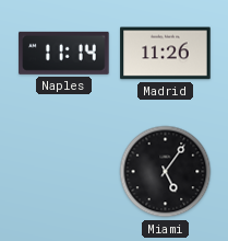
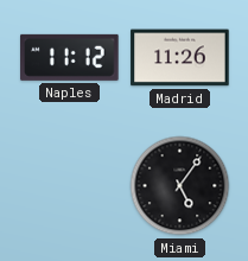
Naples: 11:14 -> 11:12
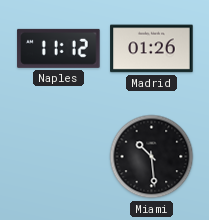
Madrid: 11:26 -> 01:26
Miami: 5:06 -> 10:29
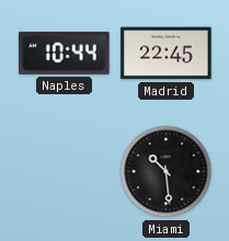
Naples: 11:12 -> 10:44
Madrid: 01:26 -> 22:45
